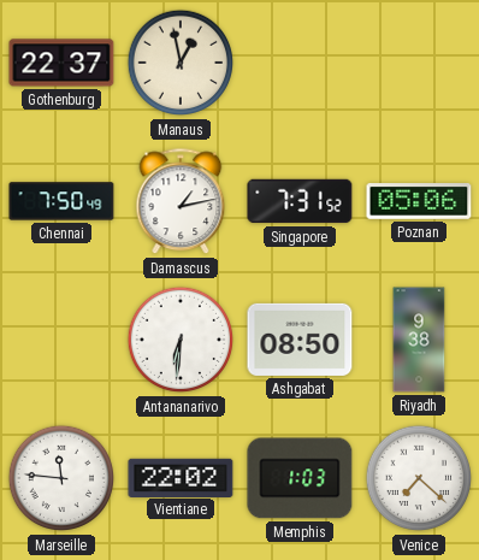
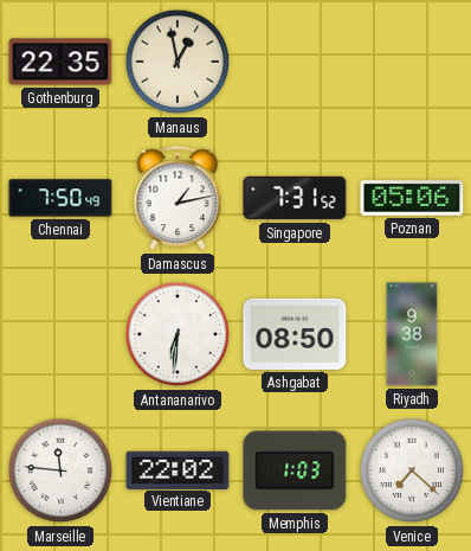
Gothenburg: 22:37 -> 22:35
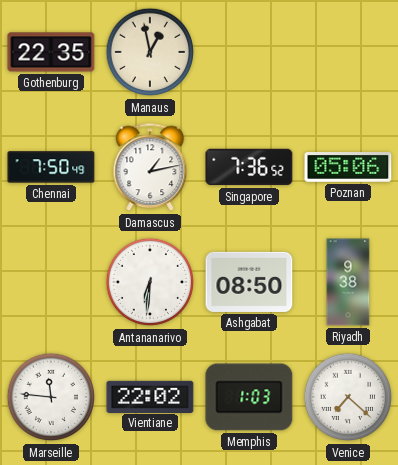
Singapore: 7:31 -> 7:36
